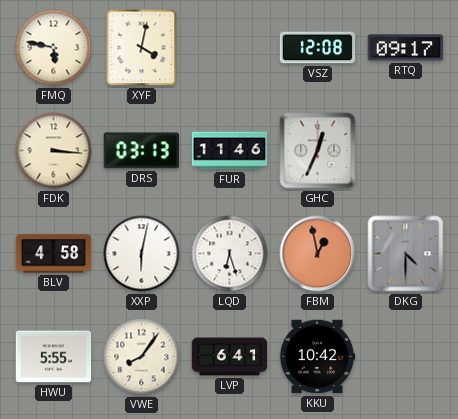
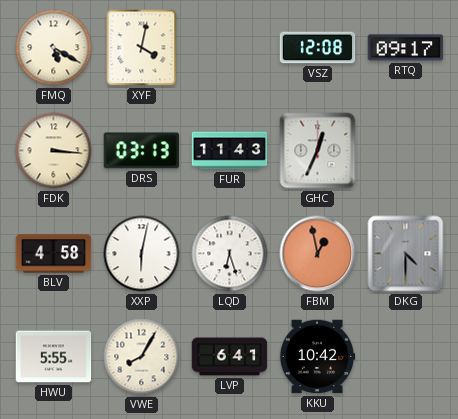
FMQ: 5:47 -> 5:20
FUR: 11:46 -> 11:43
VWE: 8:06 -> 8:05
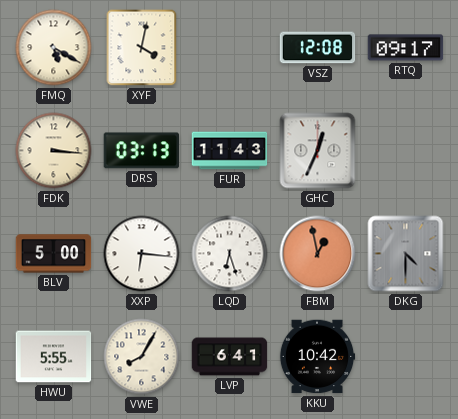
BLV: 4:58 -> 5:00
XXP: 6:02 -> 6:16
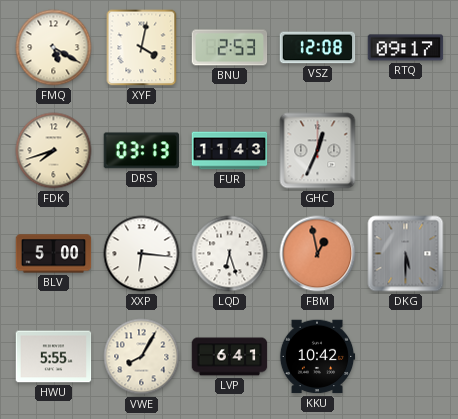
BNU: none -> 2:53
FDK: 3:16 -> 7:42
DKG: 4:30 -> 5:30
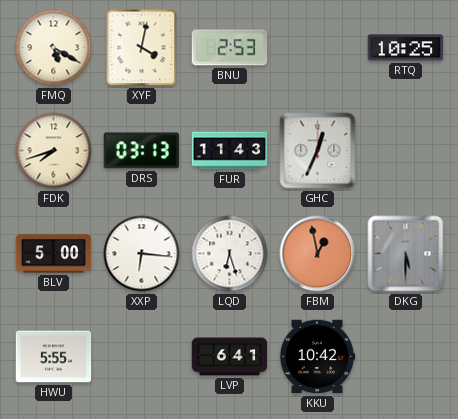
VSZ: 12:08 -> none
RTQ: 09:17 -> 10:25
VWE: 8:05 -> none
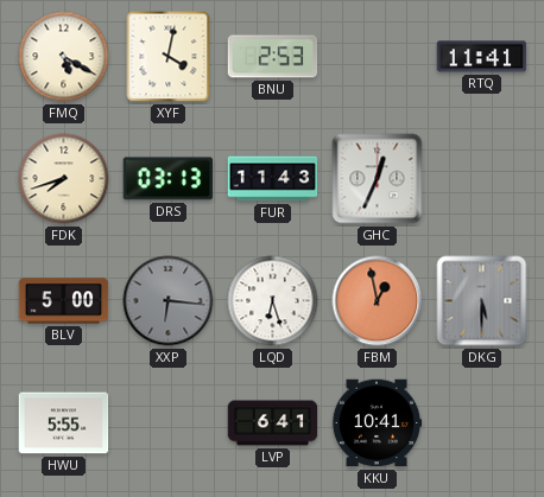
RTQ: 10:25 -> 11:41
XXP dial: white -> grey
KKU: 10:42 -> 10:41
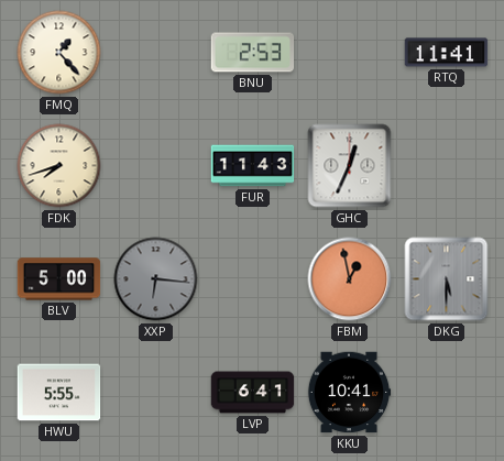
FMQ: 5:20 -> 1:23
XYF: 4:02 -> none
DRS: 03:13 -> none
LQD: 6:27 -> none
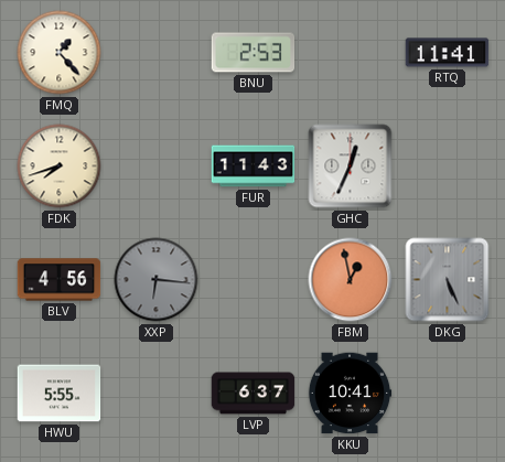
BLV: 5:00 -> 4:56
DKG: 5:30 -> 5:26
LVP: 6:41 -> 6:37
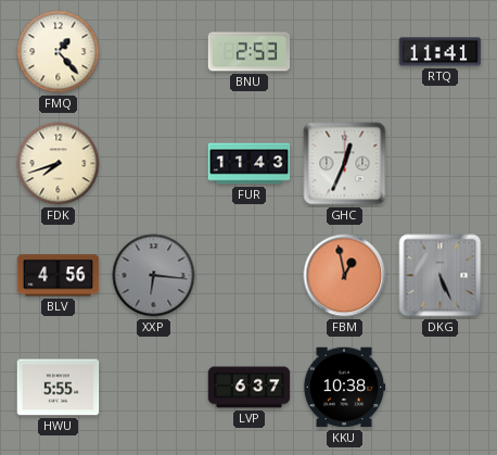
KKU: 10:41 -> 10:38
